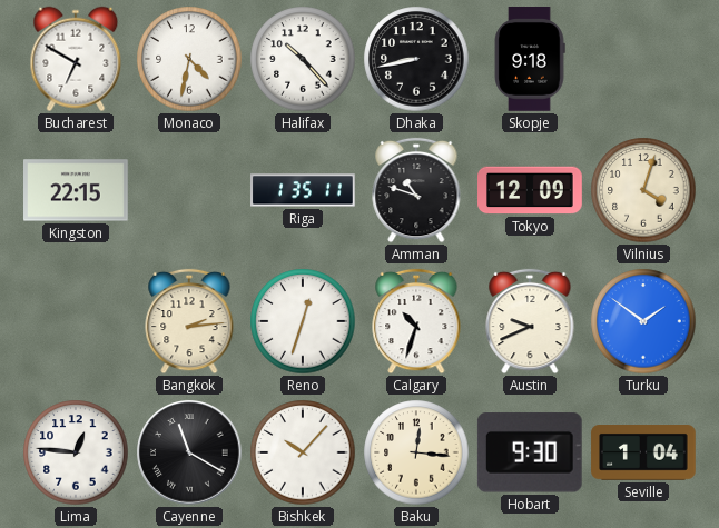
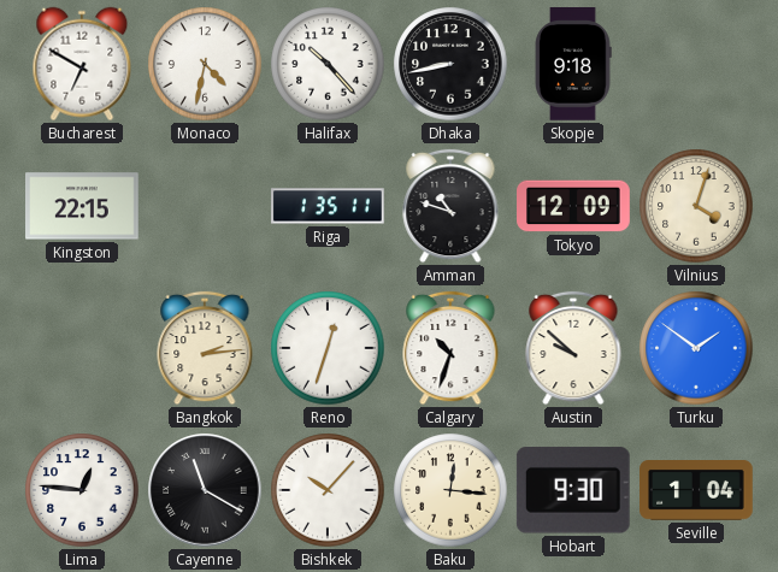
Austin: 9:41 -> 9:52
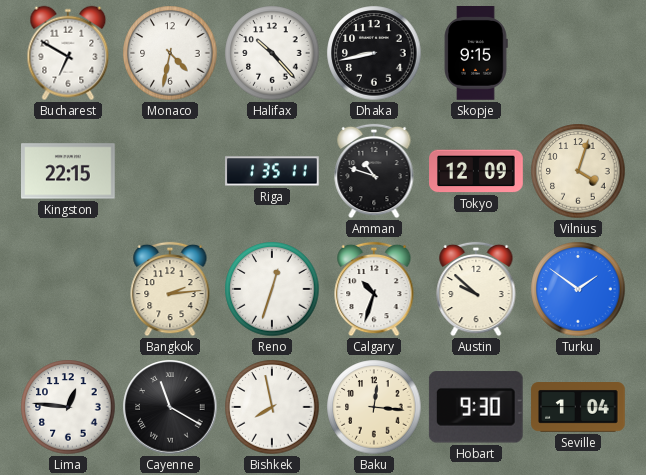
Skopje: 9:18 -> 9:15
Bishkek: 10:07 -> 7:58
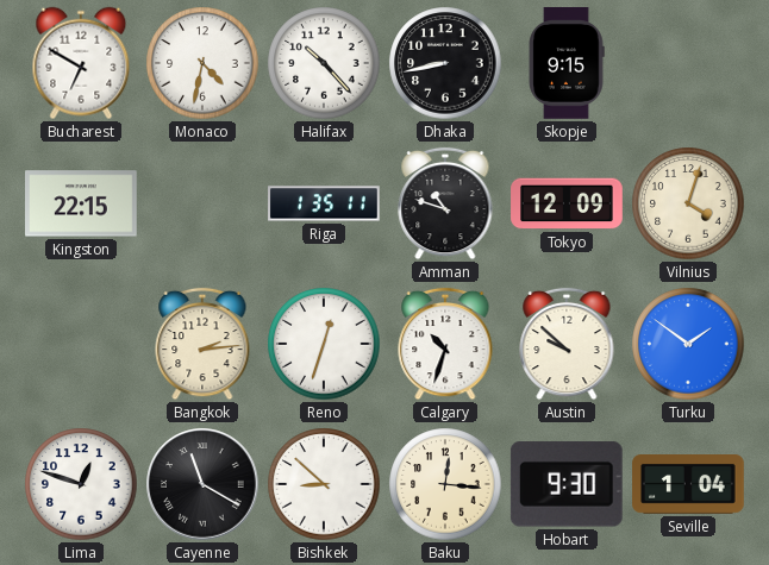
Lima: 12:46 -> 12:48
Bishkek: 7:58 -> 8:52
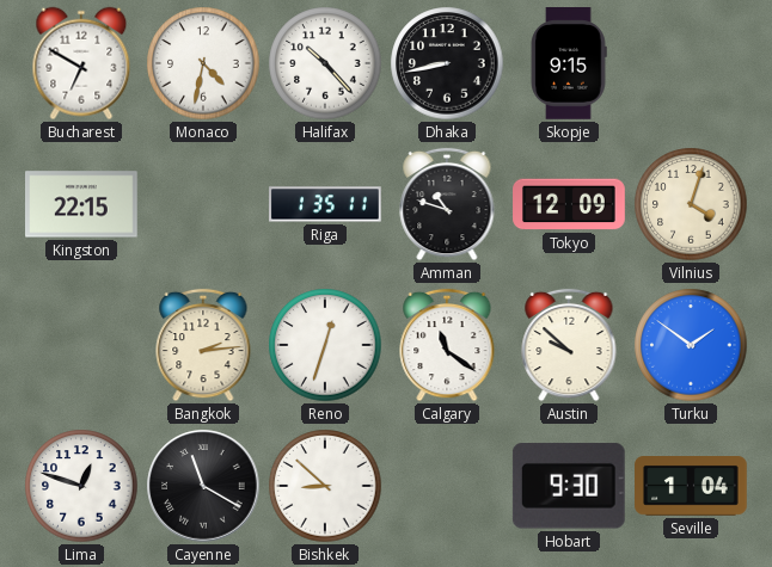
Calgary: 10:33 -> 11:21
Baku: 12:16 -> none
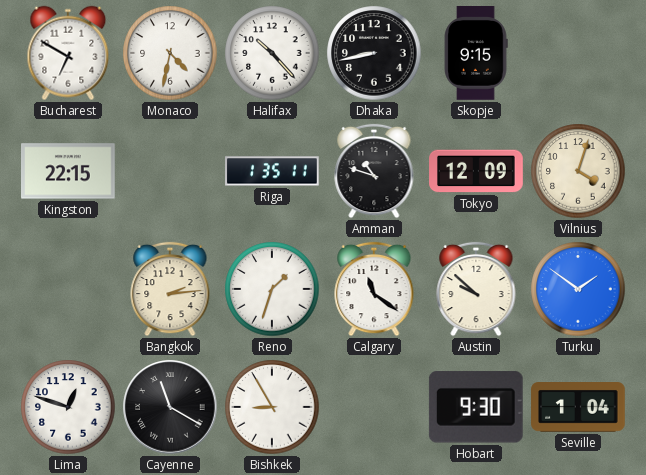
Reno: 12:33 -> 1:33
Bishkek: 8:52 -> 8:55
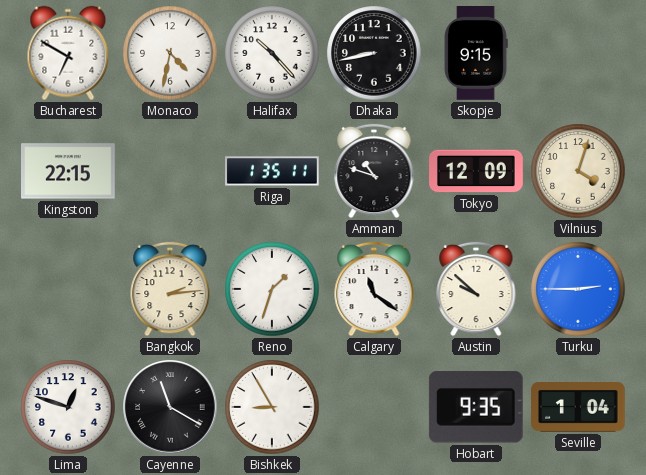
Turku: 1:51 -> 2:45
Hobart: 9:30 -> 9:35
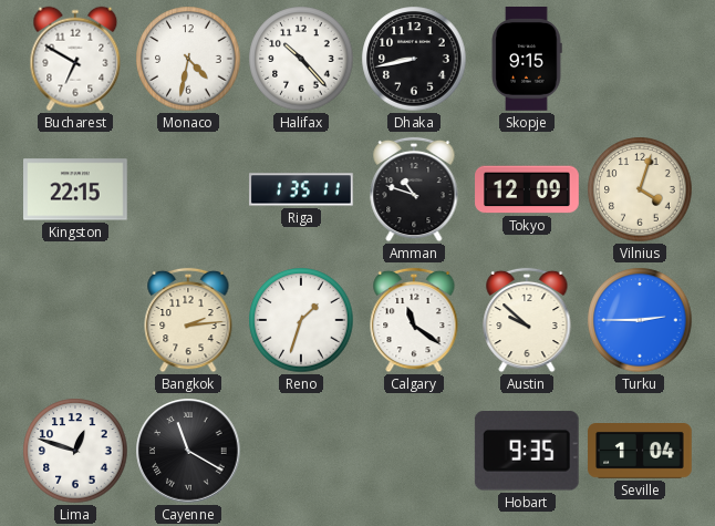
Bishkek: 8:55 -> none
